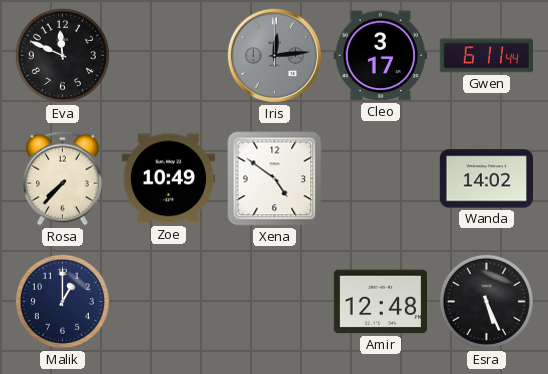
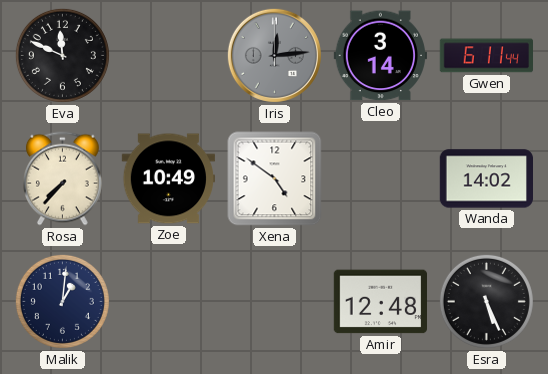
Cleo: 3:17 -> 3:14
Malik: 1:00 -> 1:01
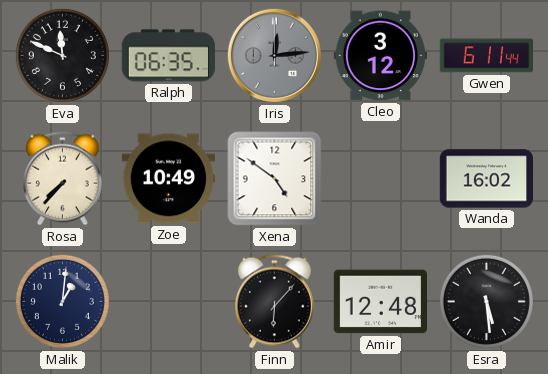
Ralph: none -> 06:35
Cleo: 3:14 -> 3:12
Wanda: 14:02 -> 16:02
Finn: none -> 6:07
Esra: 5:26 -> 5:29
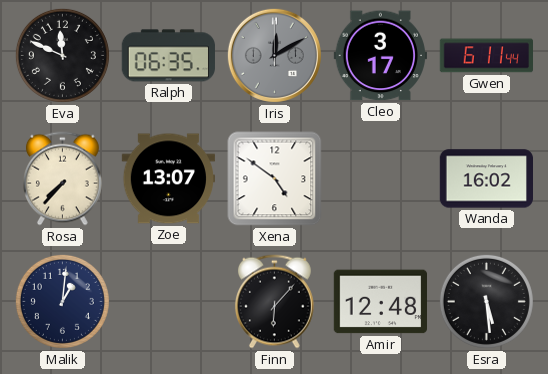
Iris: 12:14 -> 12:10
Cleo: 3:12 -> 3:17
Zoe: 10:49 -> 13:07
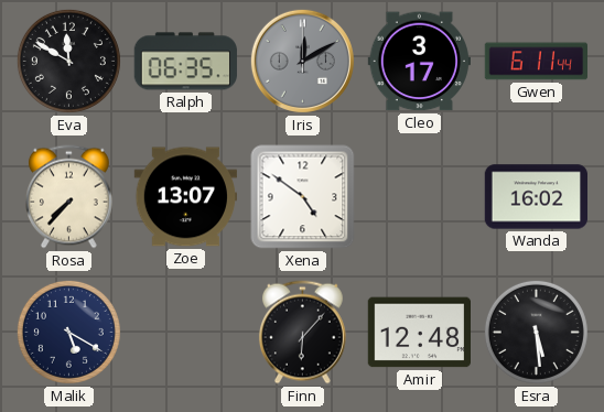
Eva: 11:49 -> 11:50
Malik: 1:01 -> 5:20
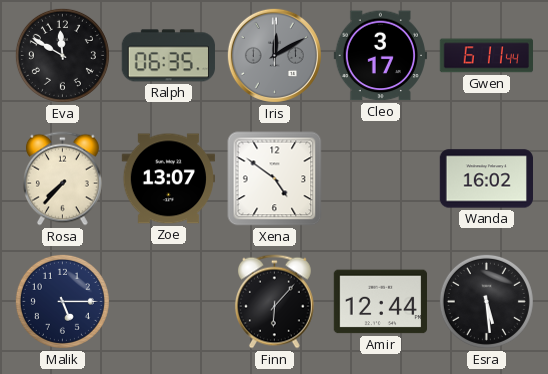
Malik: 5:20 -> 5:15
Amir: 12:48 -> 12:44
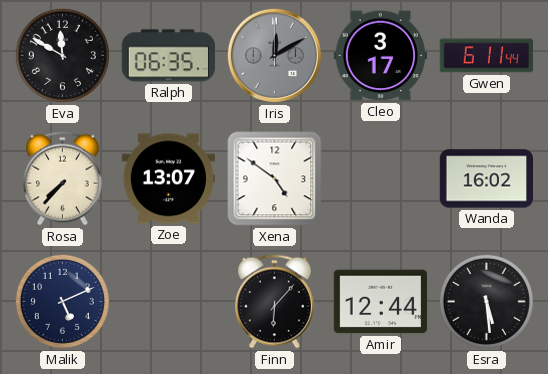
Malik: 5:15 -> 5:11
